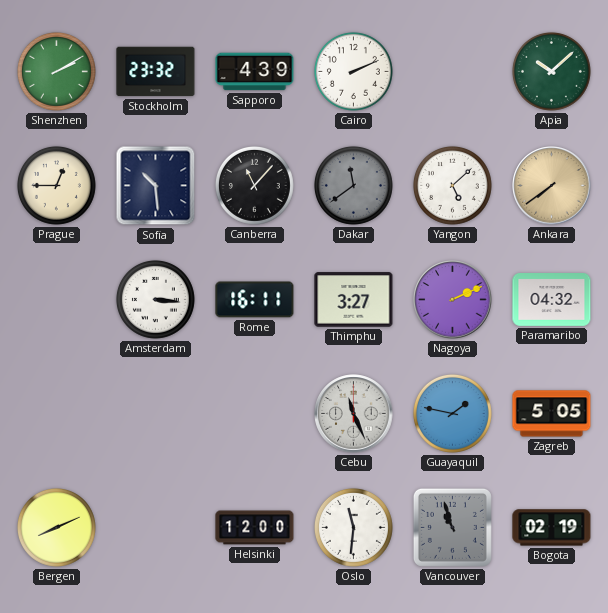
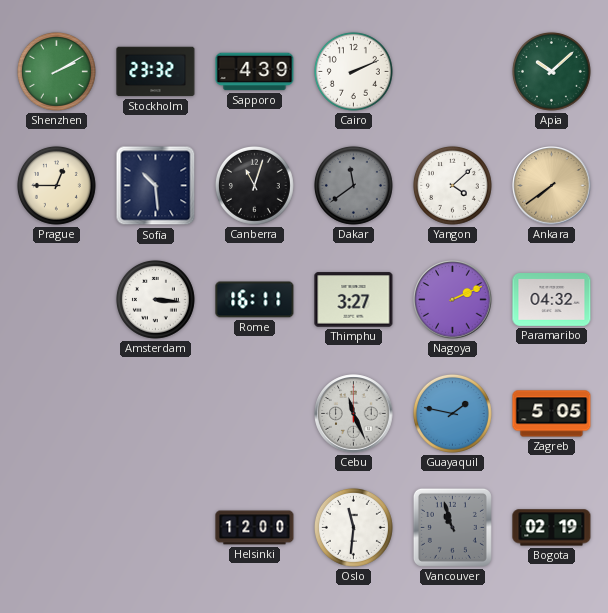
Canberra: 11:07 -> 11:03
Yangon: 5:08 -> 4:08
Bergen: 8:11 -> none
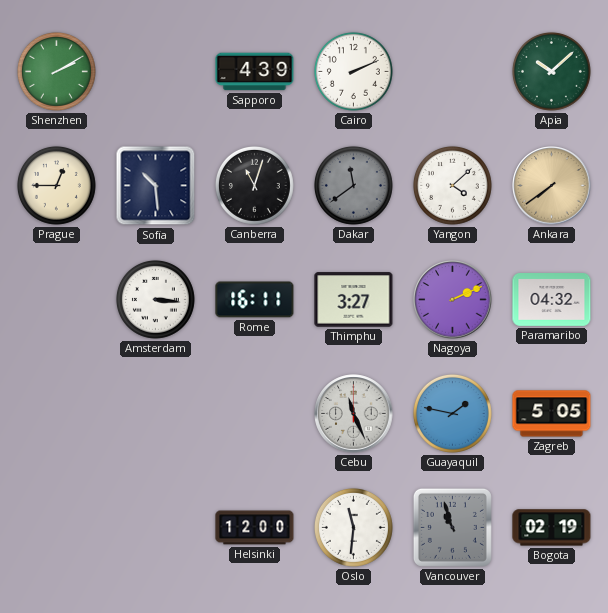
Stockholm: 23:32 -> none
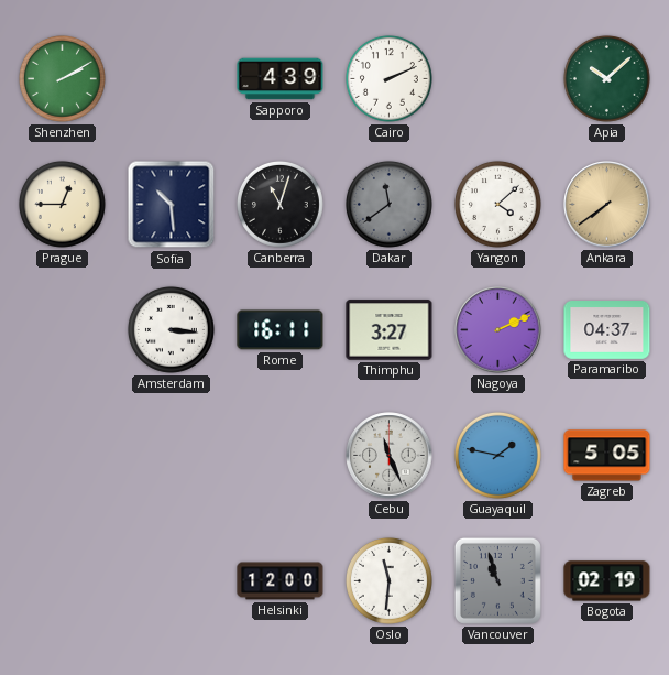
Paramaribo: 04:32 -> 04:37
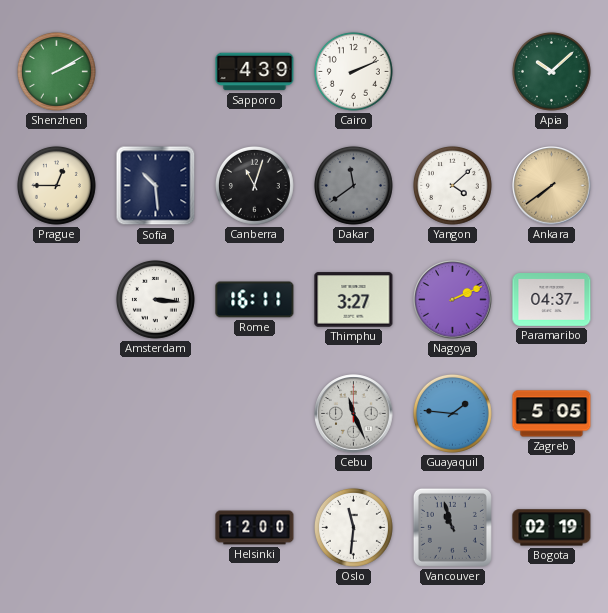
Guayaquil: 1:47 -> 1:46
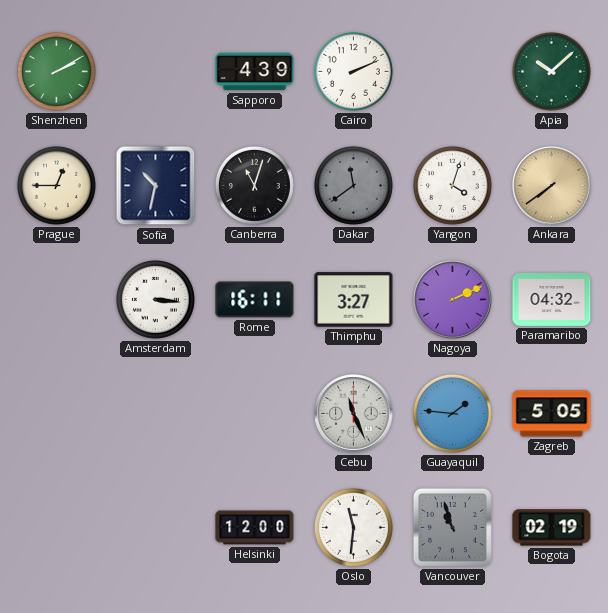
Sofia: 10:29 -> 10:32
Yangon: 4:08 -> 4:03
Paramaribo: 04:37 -> 04:32
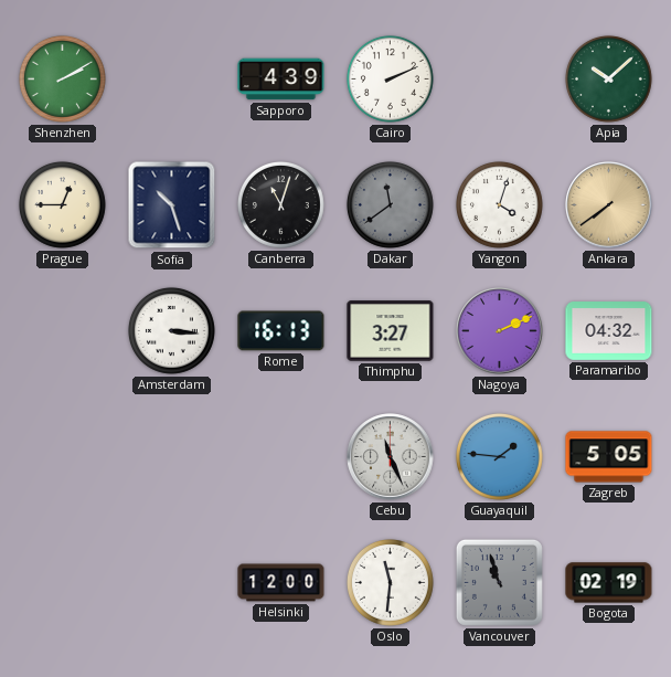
Sofia: 10:32 -> 10:27
Rome: 16:11 -> 16:13
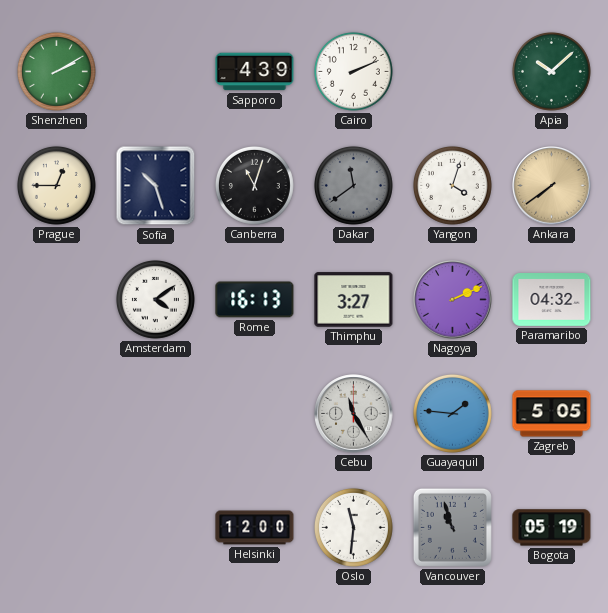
Amsterdam: 3:16 -> 4:09
Cebu: 11:26 -> 11:25
Bogota: 02:19 -> 05:19
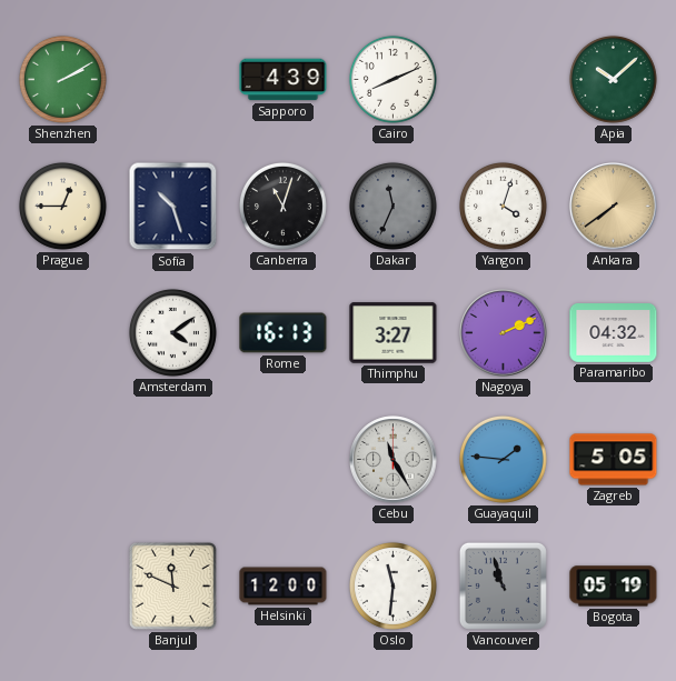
Cairo: 2:11 -> 8:11
Dakar: 11:39 -> 11:34
Banjul: none -> 11:49
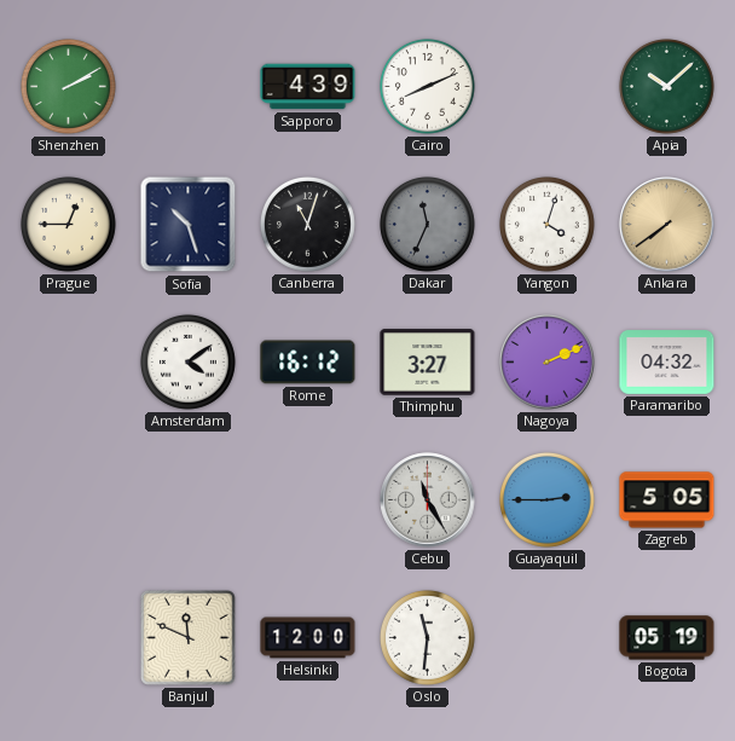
Rome: 16:13 -> 16:12
Guayaquil: 1:46 -> 2:45
Vancouver: 10:57 -> none
